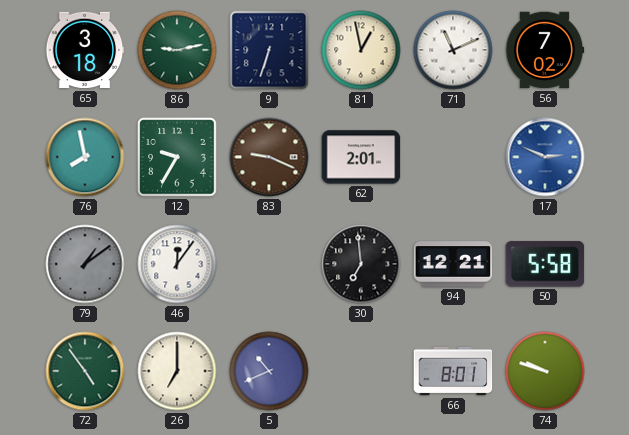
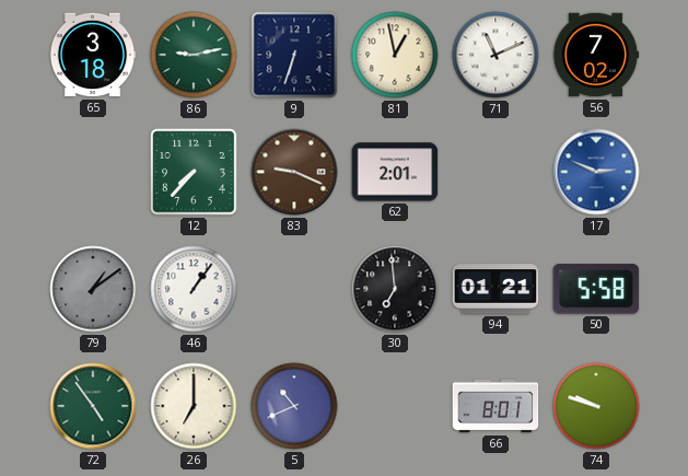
76: 7:58 -> none
12: 9:35 -> 7:37
46: 12:06 -> 1:06
94: 12:21 -> 01:21
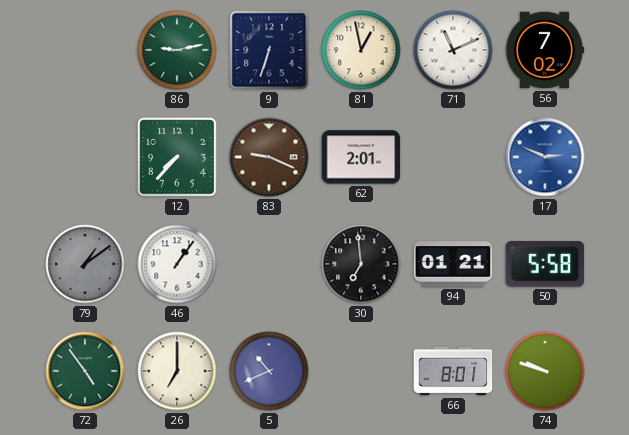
65: 3:18 -> none
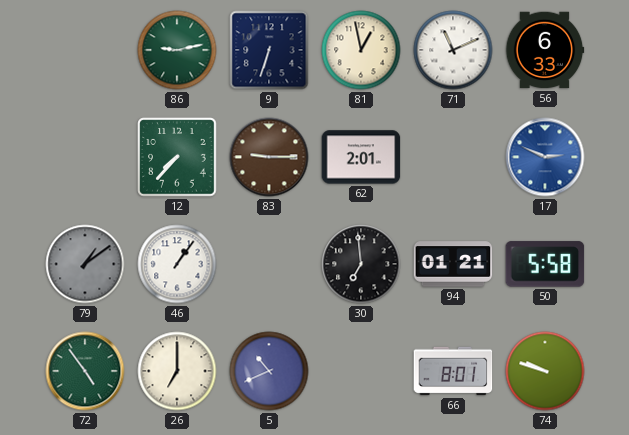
56: 7:02 -> 6:33
83: 9:19 -> 9:15
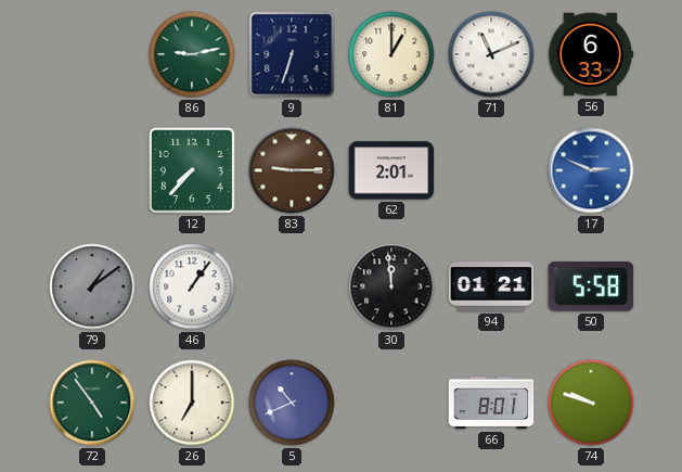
81: 12:58 -> 1:00
30: 6:59 -> 11:59
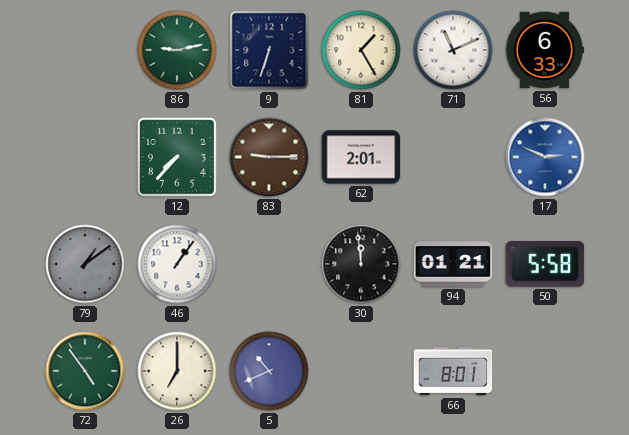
81: 1:00 -> 1:25
74: 9:48 -> none
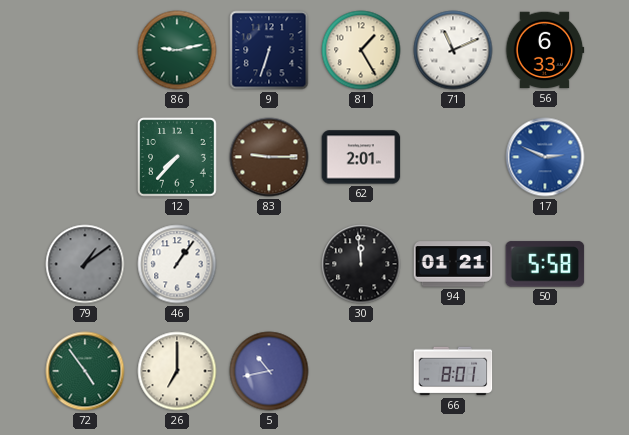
5: 10:41 -> 10:43
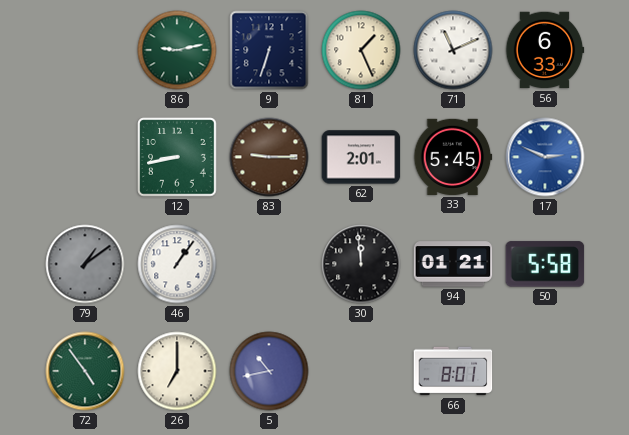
81: 1:25 -> 1:26
12: 7:37 -> 8:43
33: none -> 5:45
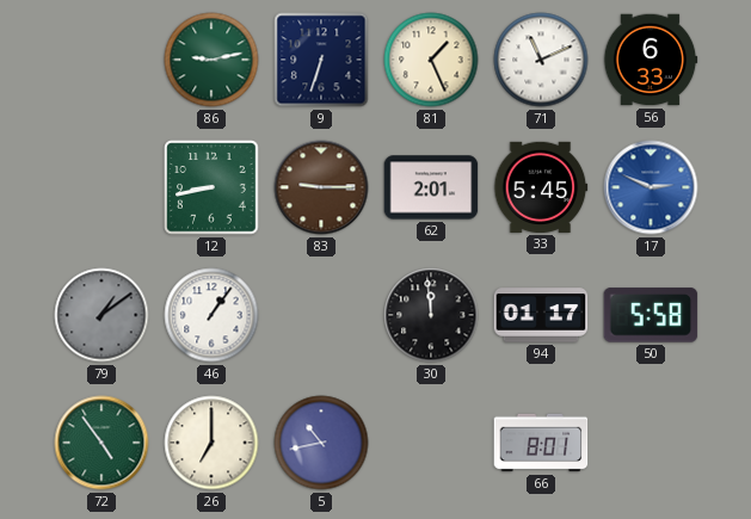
94: 01:21 -> 01:17
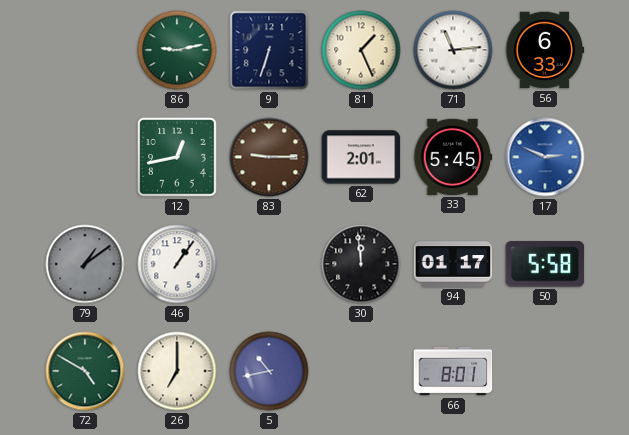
71: 11:11 -> 11:14
12: 8:43 -> 12:43
72: 4:54 -> 4:50
